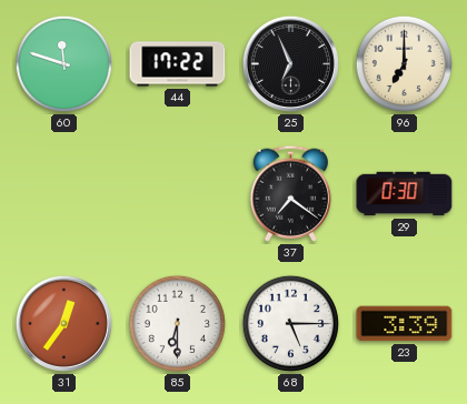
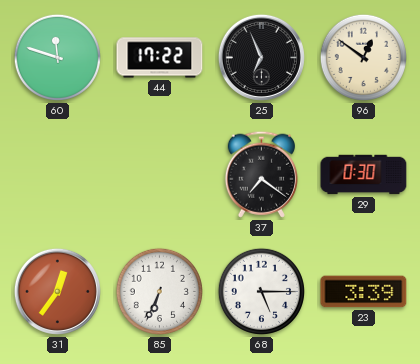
96: 7:00 -> 12:51
85: 6:30 -> 6:34
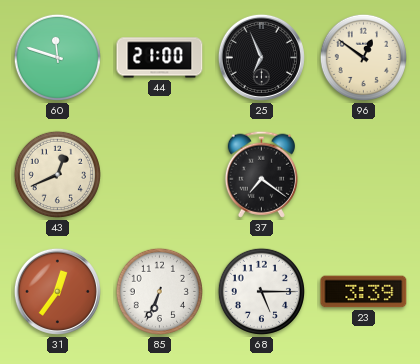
44: 17:22 -> 21:00
43: none -> 12:41
29: 0:30 -> none
